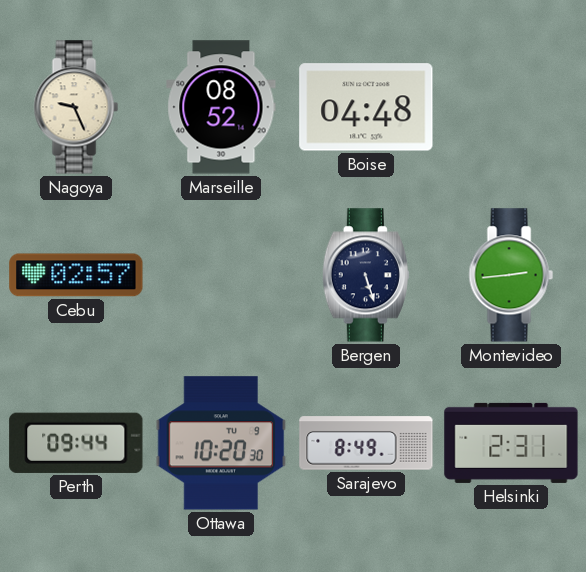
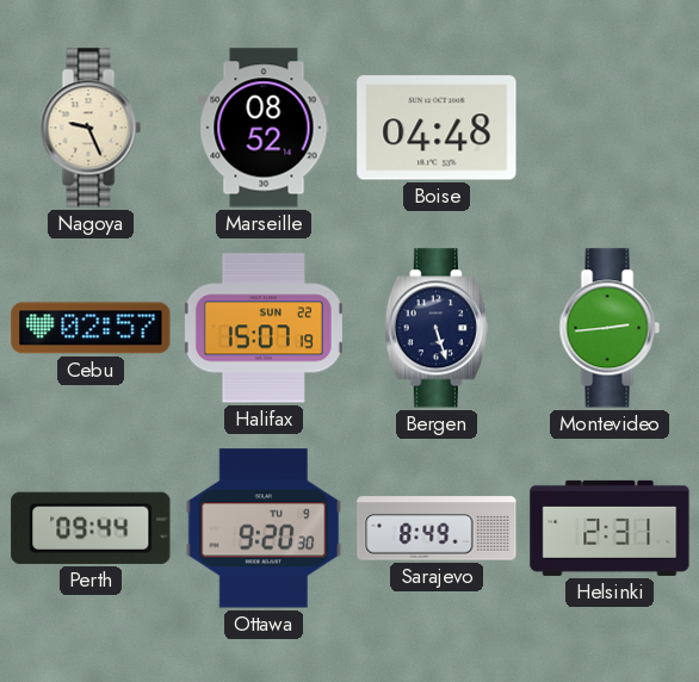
Halifax: none -> 15:07
Ottawa: 10:20 -> 9:20
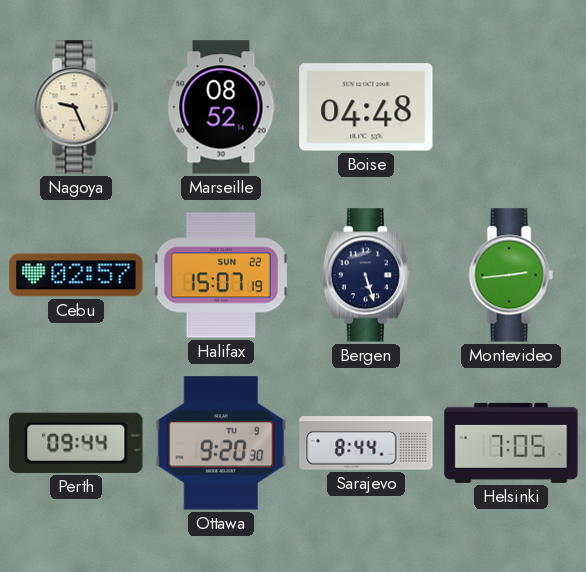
Sarajevo: 8:49 -> 8:44
Helsinki: 2:31 -> 7:05
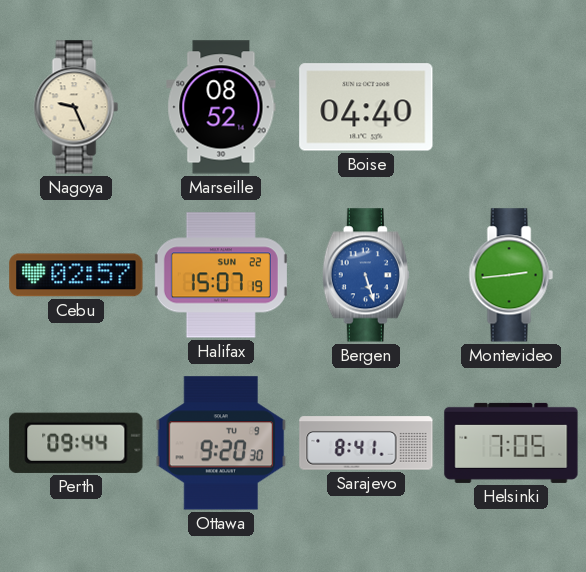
Boise: 04:48 -> 04:40
Bergen dial: navy -> blue
Sarajevo: 8:44 -> 8:41
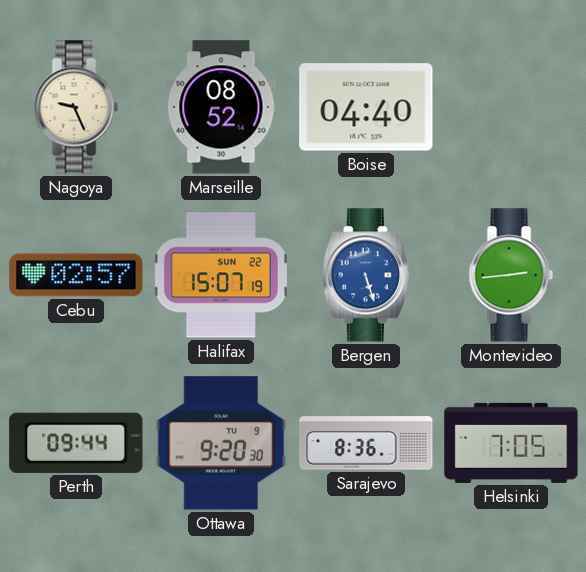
Sarajevo: 8:41 -> 8:36
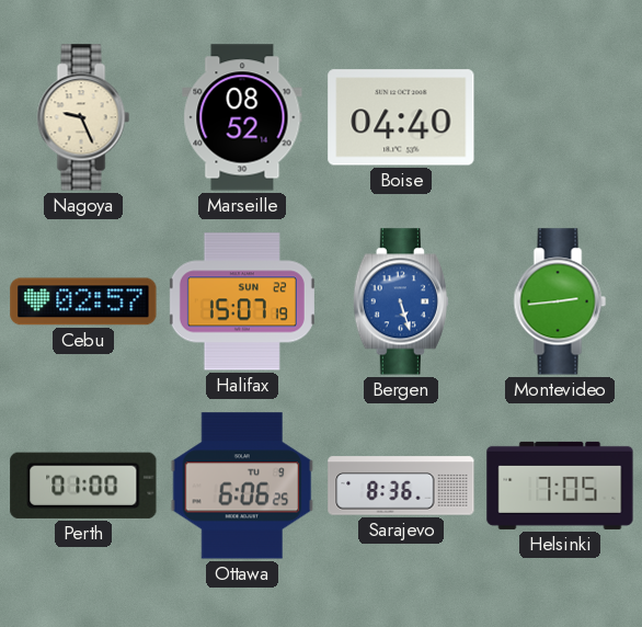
Perth: 09:44 -> 01:00
Ottawa: 9:20 -> 6:06
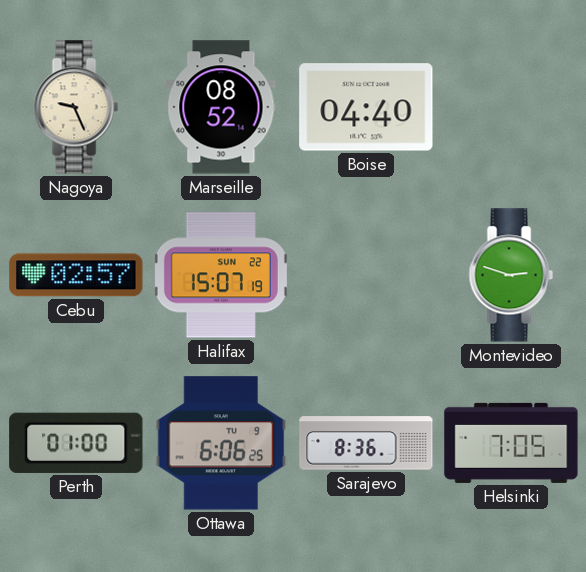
Bergen: 5:27 -> none
Montevideo: 2:44 -> 2:48
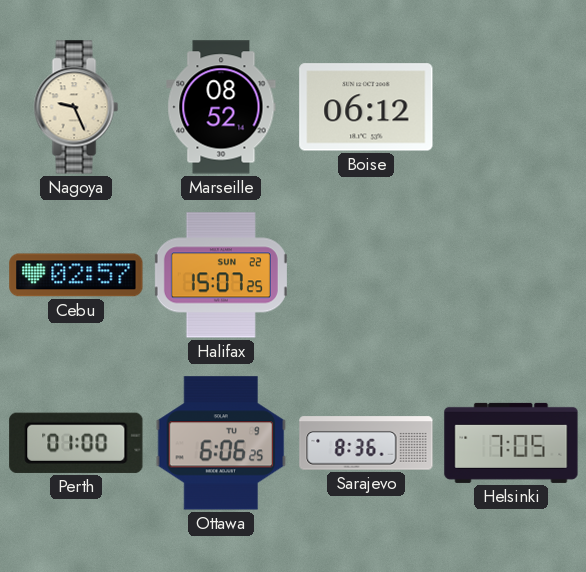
Boise: 04:40 -> 06:12
Halifax: 15:07:19 -> 15:07:25
Montevideo: 2:48 -> none
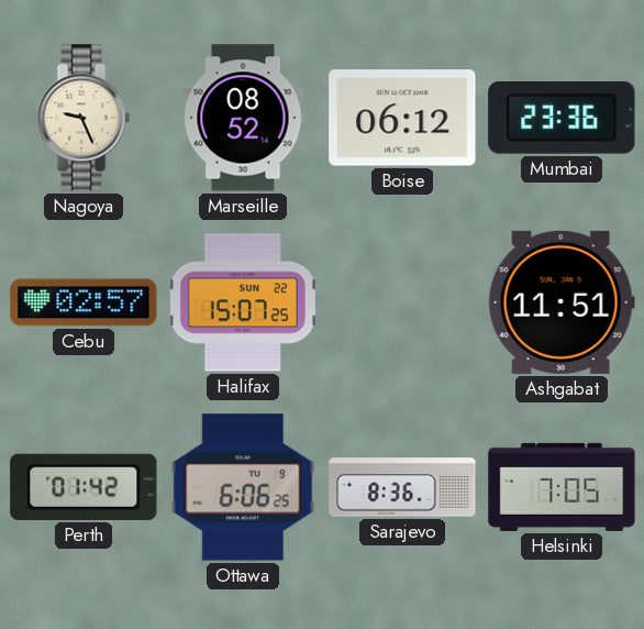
Mumbai: none -> 23:36
Ashgabat: none -> 11:51
Perth: 01:00 -> 01:42
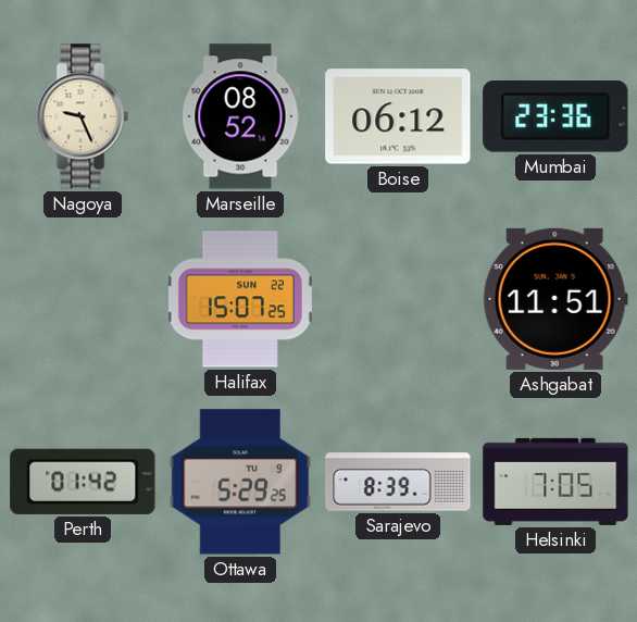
Cebu: 02:57 -> none
Ottawa: 6:06 -> 5:29
Sarajevo: 8:36 -> 8:39
